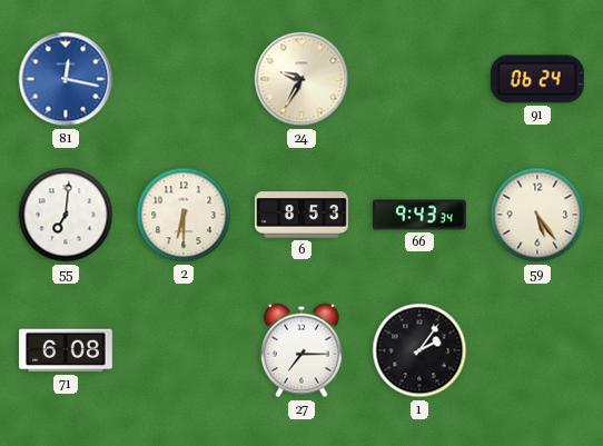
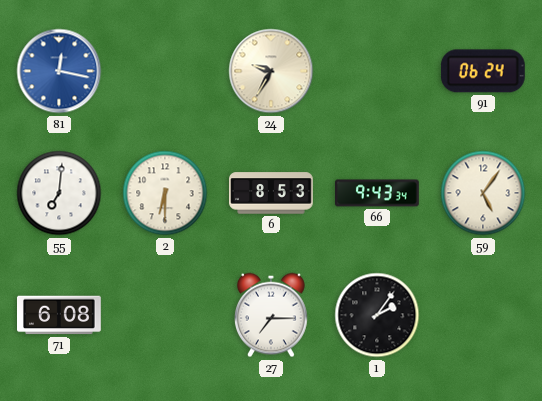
59: 5:24 -> 5:06
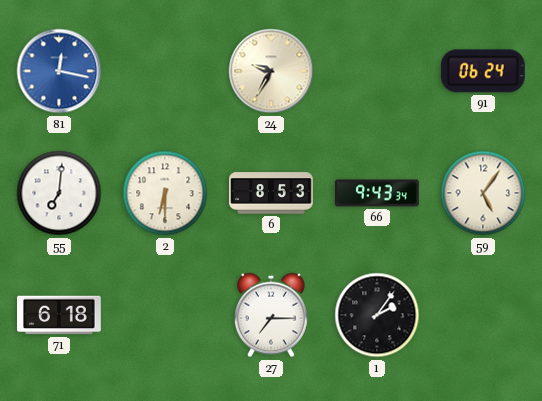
71: 6:08 -> 6:18
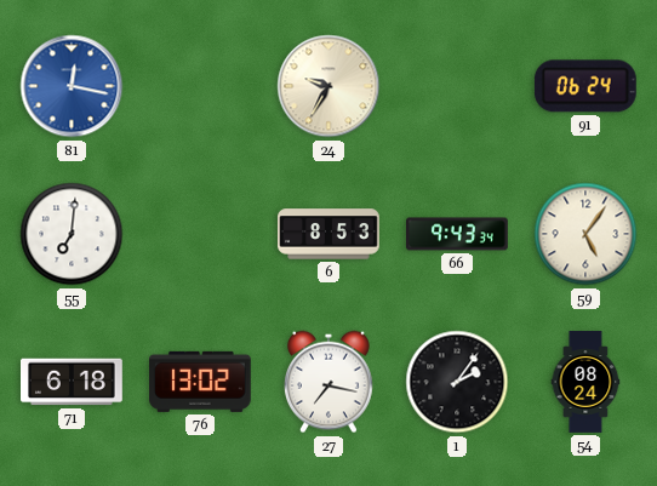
2: 6:30 -> none
76: none -> 13:02
27: 7:15 -> 7:17
54: none -> 08:24
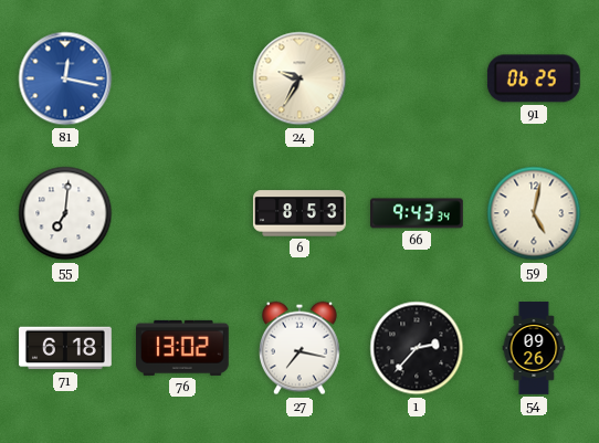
91: 06:24 -> 06:25
59: 5:06 -> 5:02
1: 2:06 -> 2:37
54: 08:24 -> 09:26
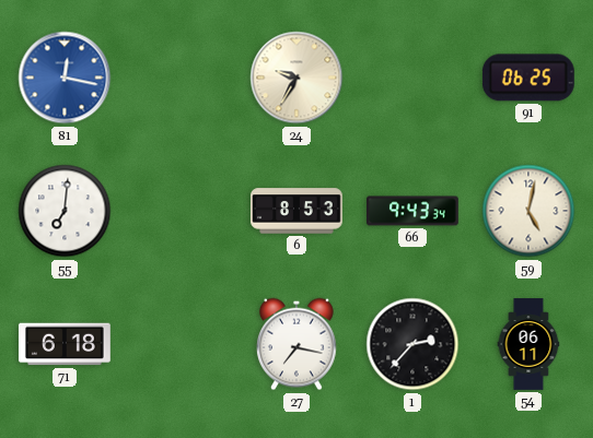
76: 13:02 -> none
54: 09:26 -> 06:11
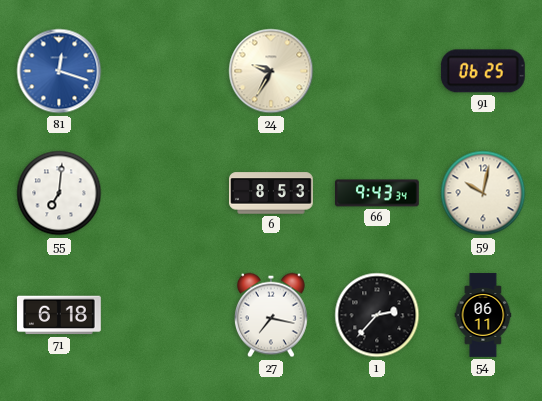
81: 12:17 -> 12:18
59: 5:02 -> 10:02
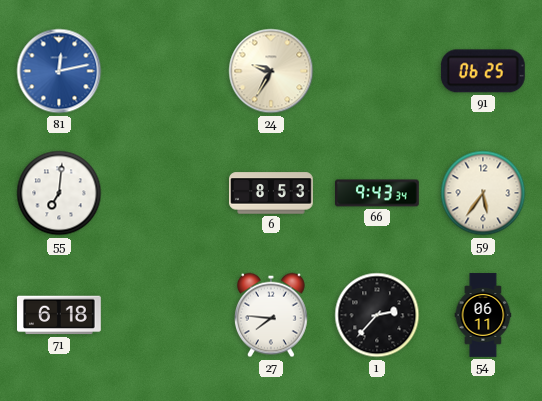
81: 12:18 -> 12:13
59: 10:02 -> 5:36
27: 7:17 -> 7:46
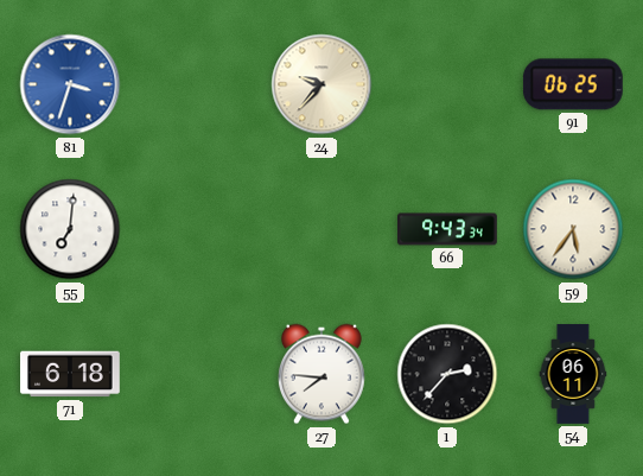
81: 12:13 -> 3:33
24: 9:35 -> 9:37
6: 8:53 -> none
